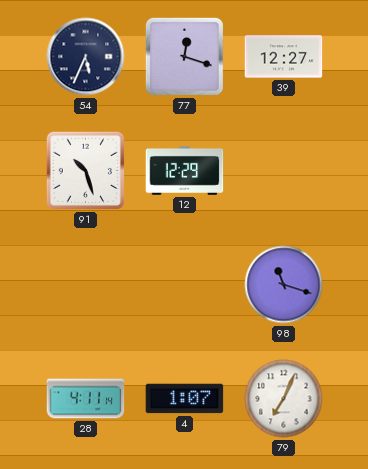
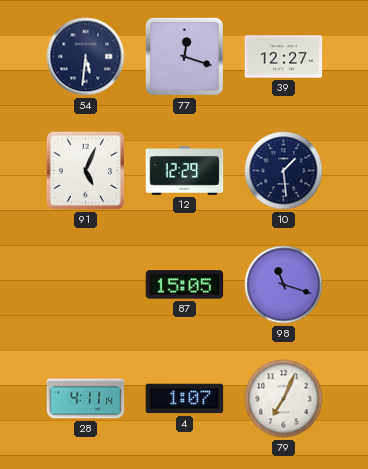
54: 5:34 -> 5:31
91: 10:27 -> 5:04
10: none -> 1:29
87: none -> 15:05
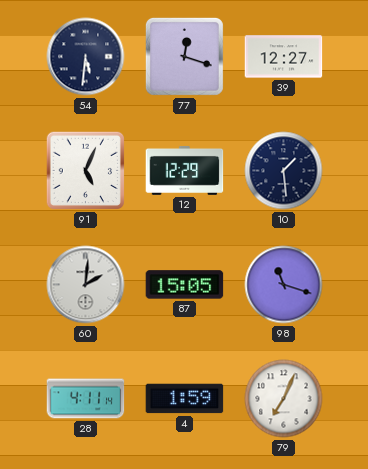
60: none -> 2:01
4: 1:07 -> 1:59
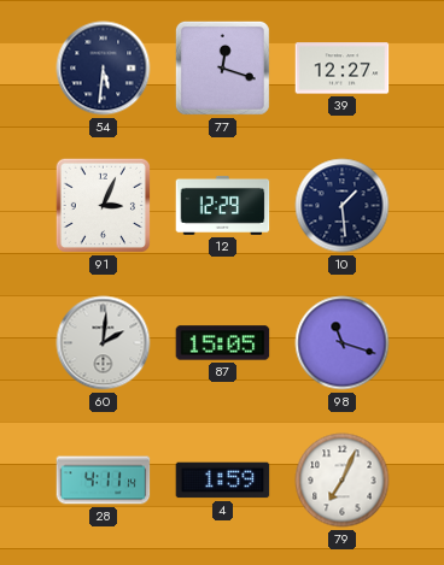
91: 5:04 -> 3:04
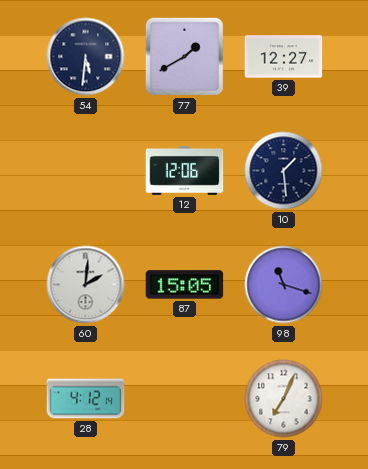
77: 12:18 -> 1:40
91: 3:04 -> none
12: 12:29 -> 12:06
28: 4:11 -> 4:12
4: 1:59 -> none
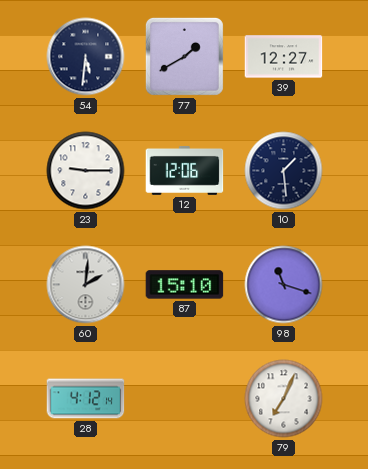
23: none -> 9:15
87: 15:05 -> 15:10
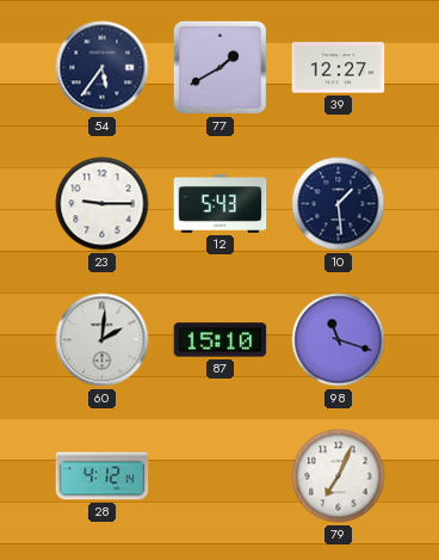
54: 5:31 -> 5:36
12: 12:06 -> 5:43
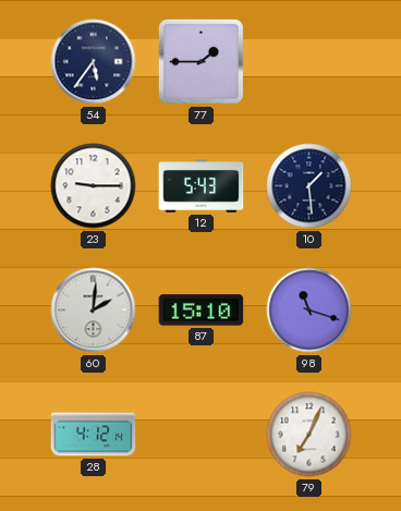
77: 1:40 -> 1:45
39: 12:27 -> none
